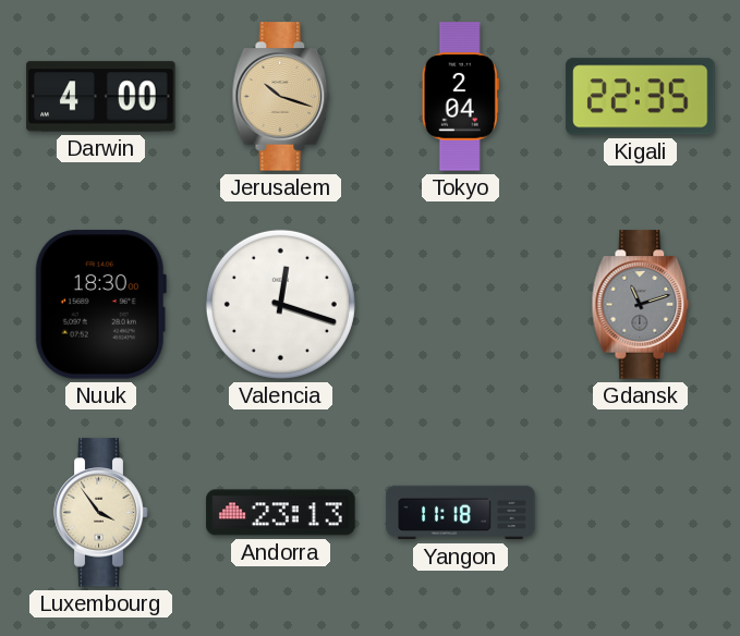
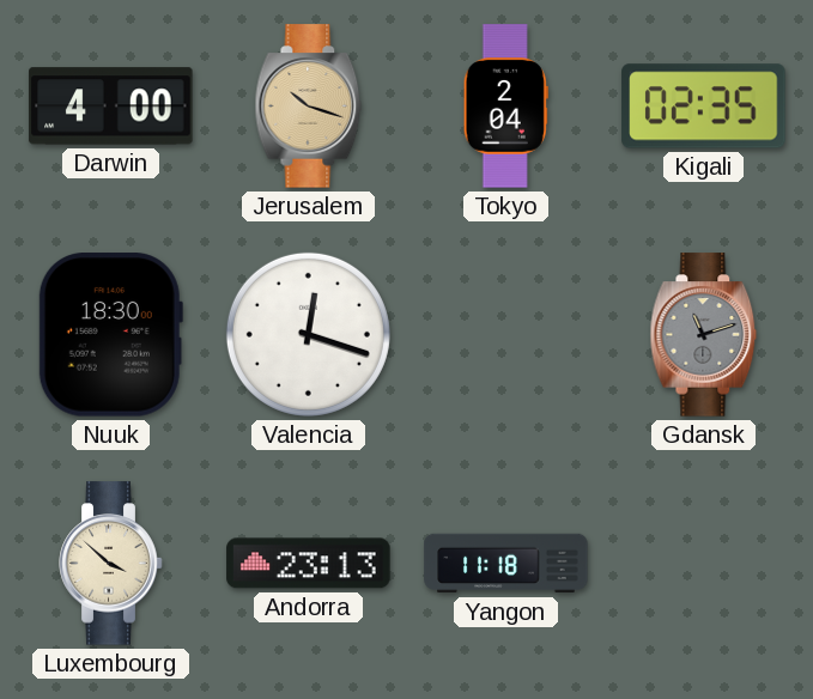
Kigali: 22:35 -> 02:35
Luxembourg: 3:54 -> 3:52
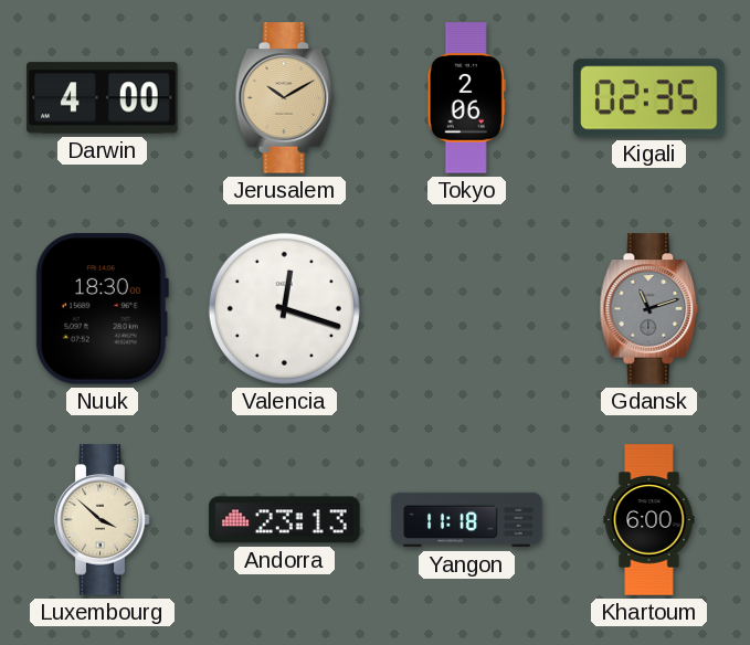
Jerusalem: 10:18 -> 10:10
Tokyo: 2:04 -> 2:06
Khartoum: none -> 6:00
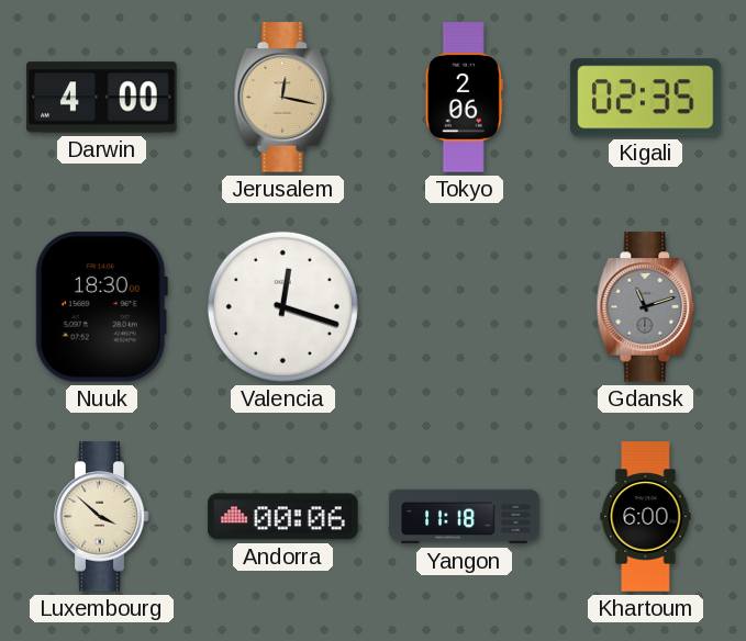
Jerusalem: 10:10 -> 12:17
Andorra: 23:13 -> 00:06
